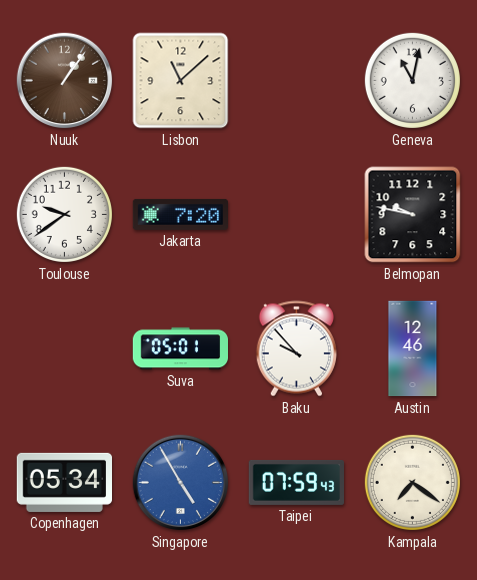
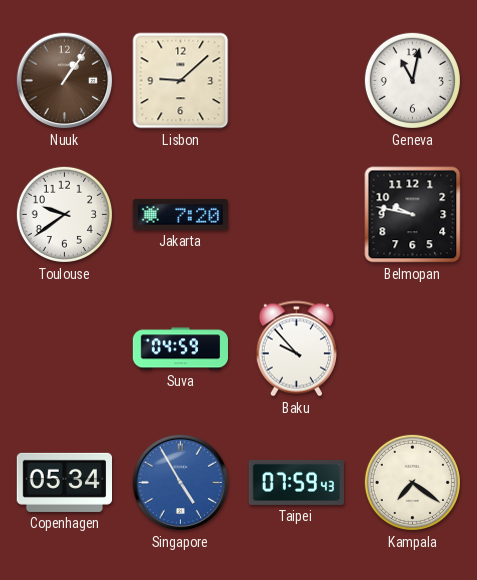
Lisbon: 11:08 -> 9:08
Suva: 05:01 -> 04:59
Austin: 12:46 -> none
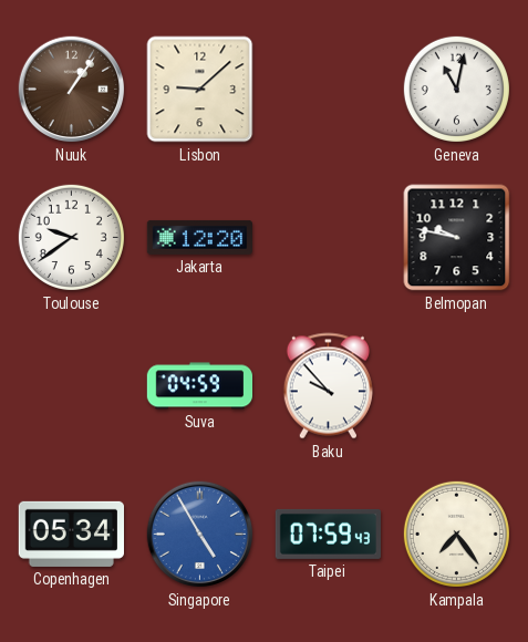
Jakarta: 7:20 -> 12:20
Kampala: 7:21 -> 7:24
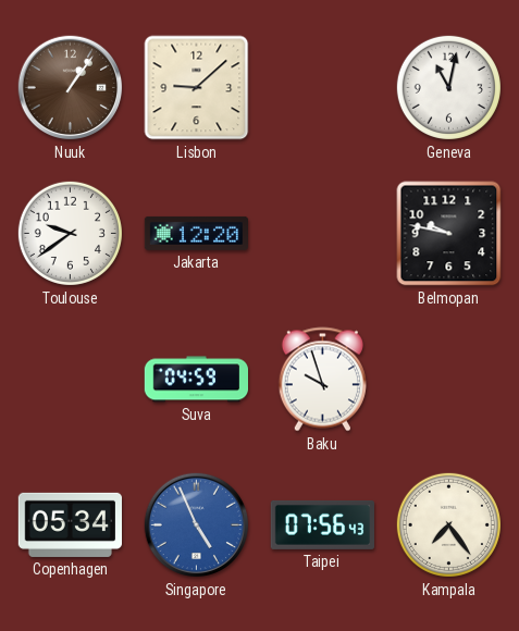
Baku: 9:53 -> 9:57
Singapore: 4:55 -> 4:56
Taipei: 07:59 -> 07:56
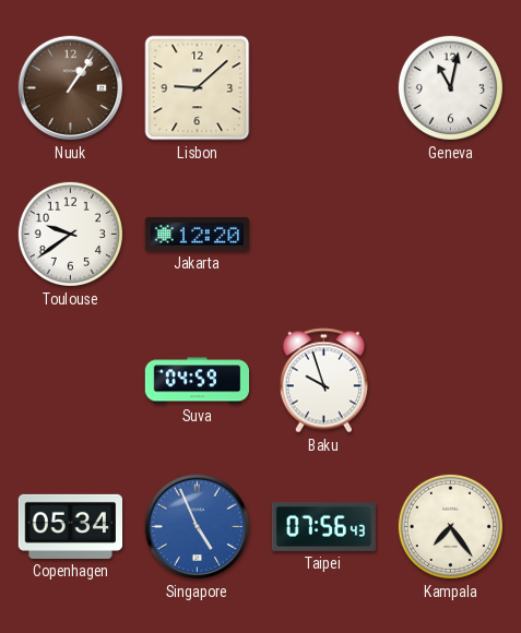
Belmopan: 9:47 -> none
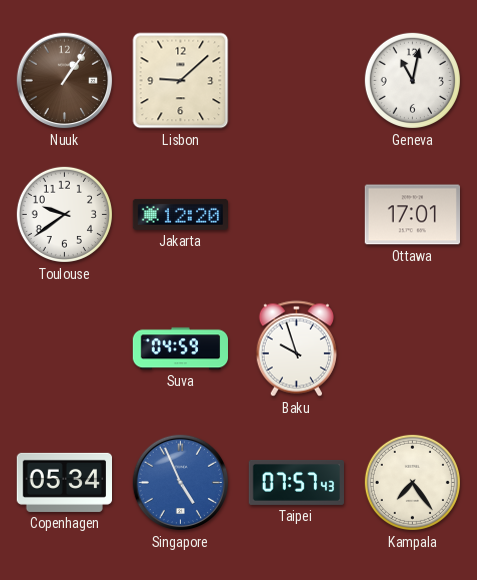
Ottawa: none -> 17:01
Taipei: 07:56 -> 07:57
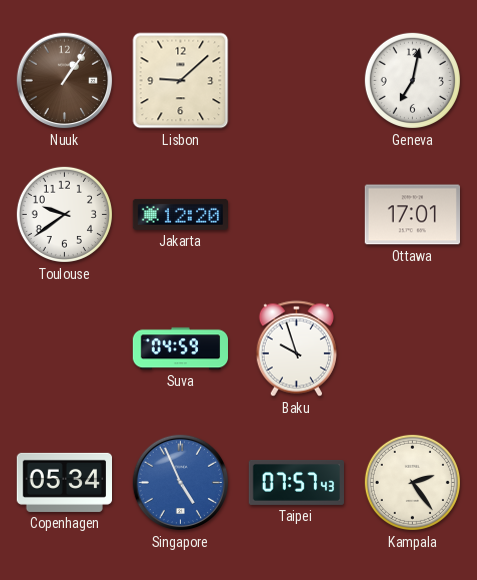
Geneva: 11:02 -> 7:02
Kampala: 7:24 -> 2:24
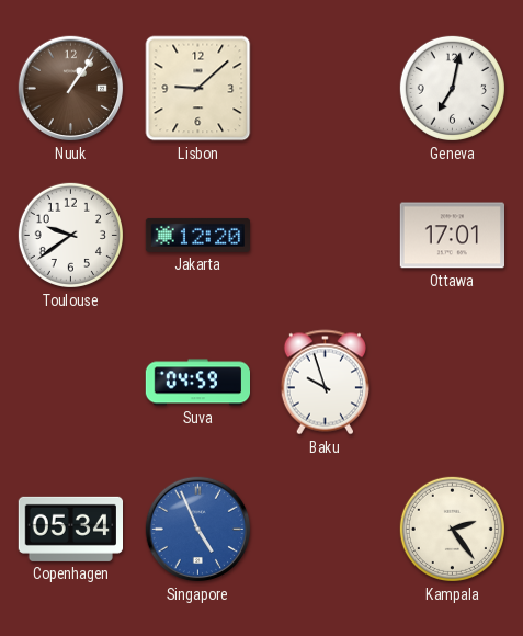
Taipei: 07:57 -> none
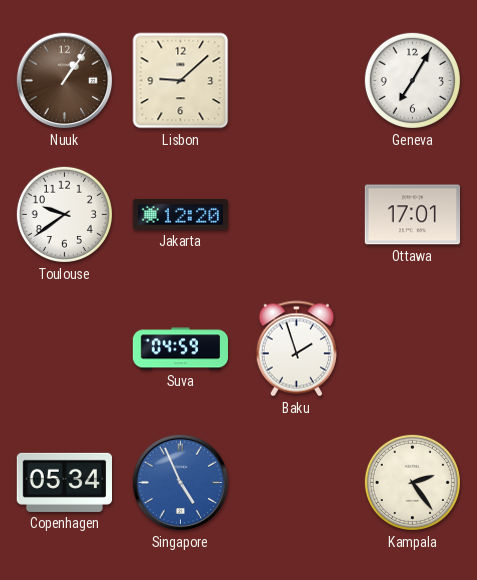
Geneva: 7:02 -> 7:05
Baku: 9:57 -> 1:57
